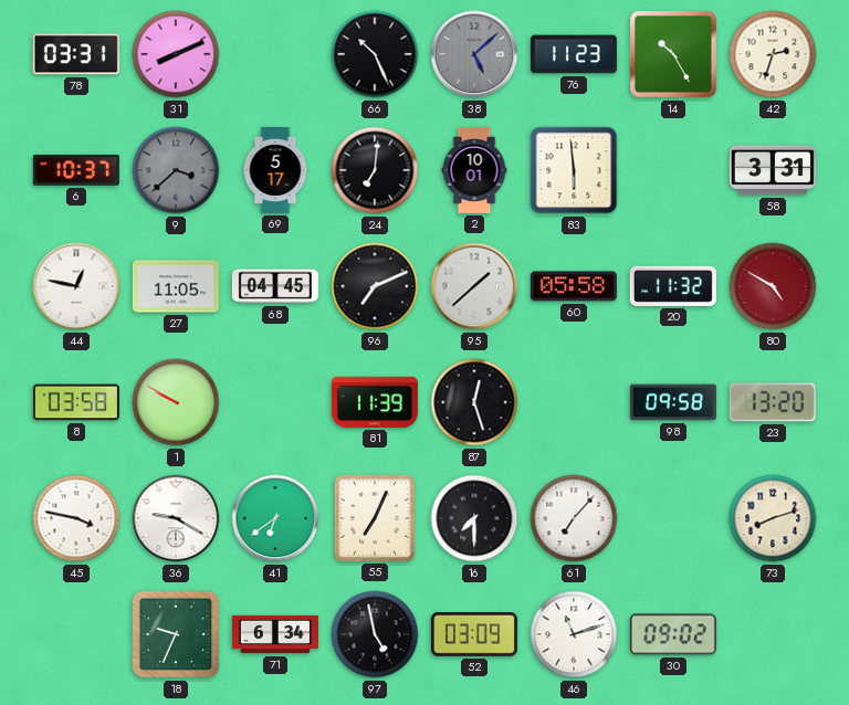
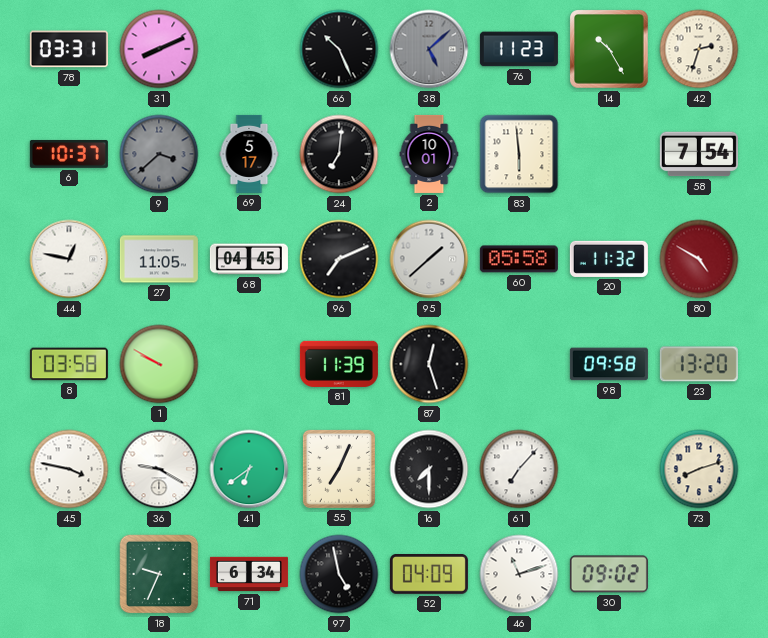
58: 3:31 -> 7:54
52: 03:09 -> 04:09
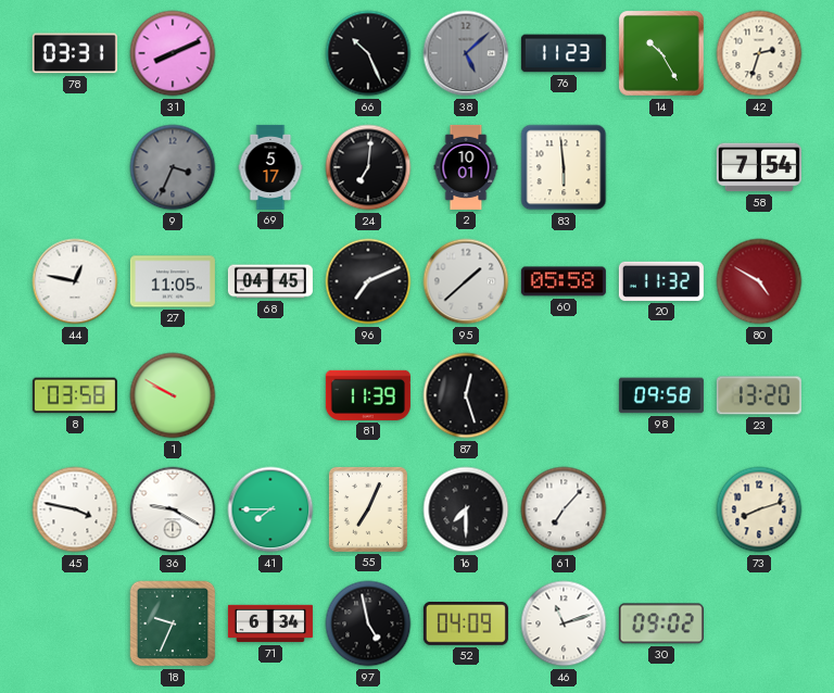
6: 10:37 -> none
9: 3:38 -> 3:34
41: 6:39 -> 7:45
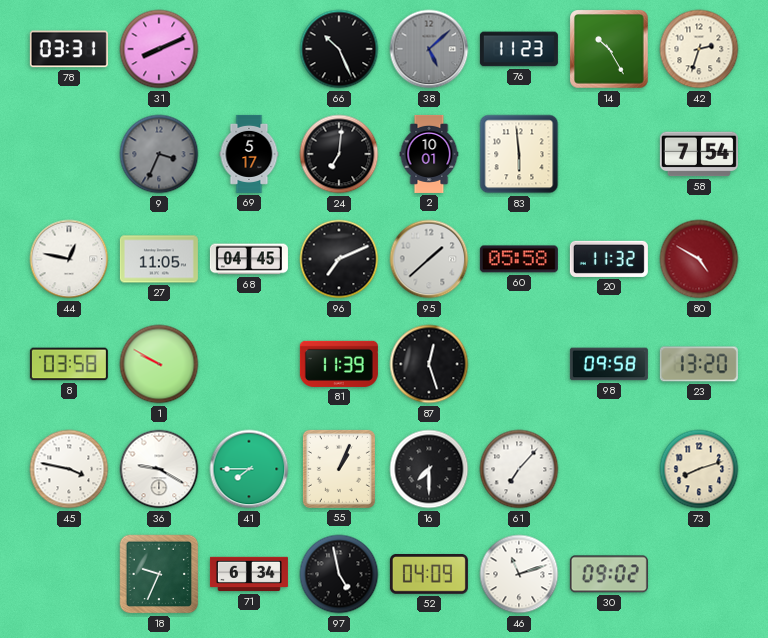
55: 7:04 -> 1:04
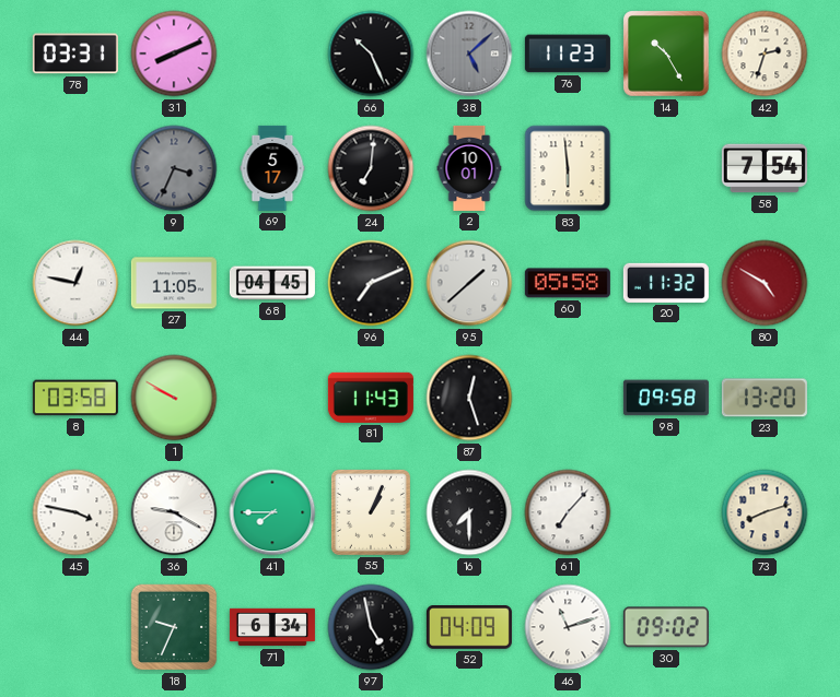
81: 11:39 -> 11:43
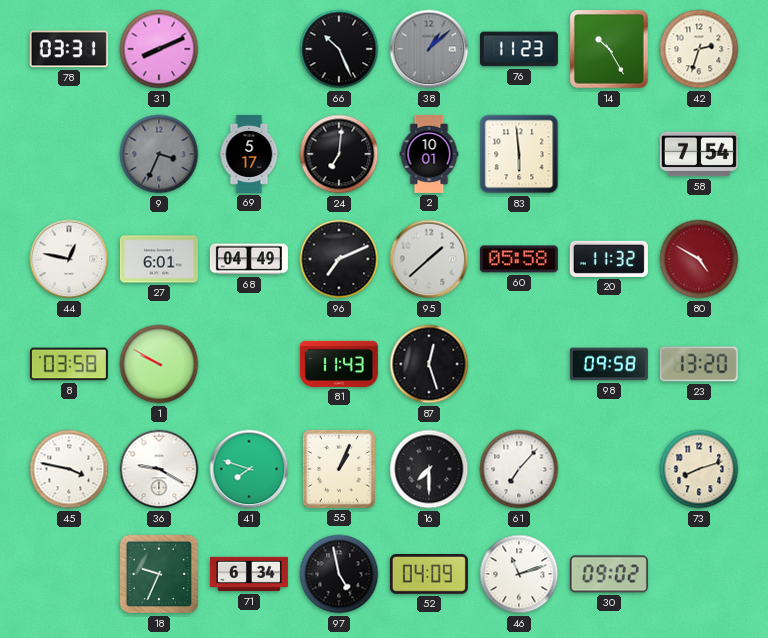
38: 5:08 -> 1:08
27: 11:05 -> 6:01
68: 04:45 -> 04:49
41: 7:45 -> 7:48
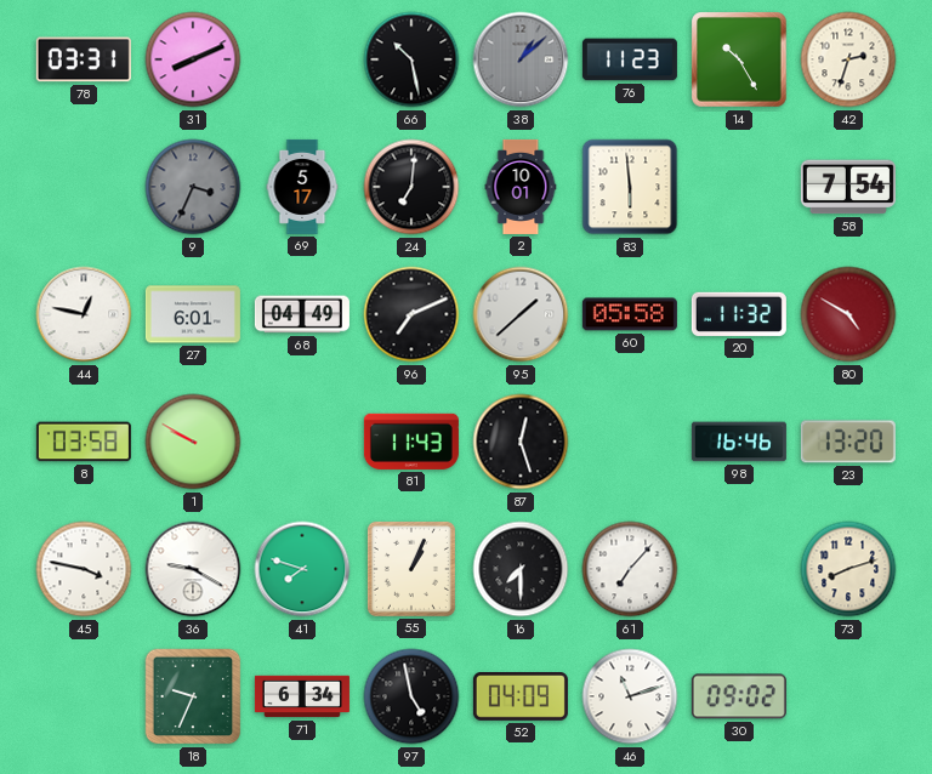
66: 10:26 -> 10:28
98: 09:58 -> 16:46
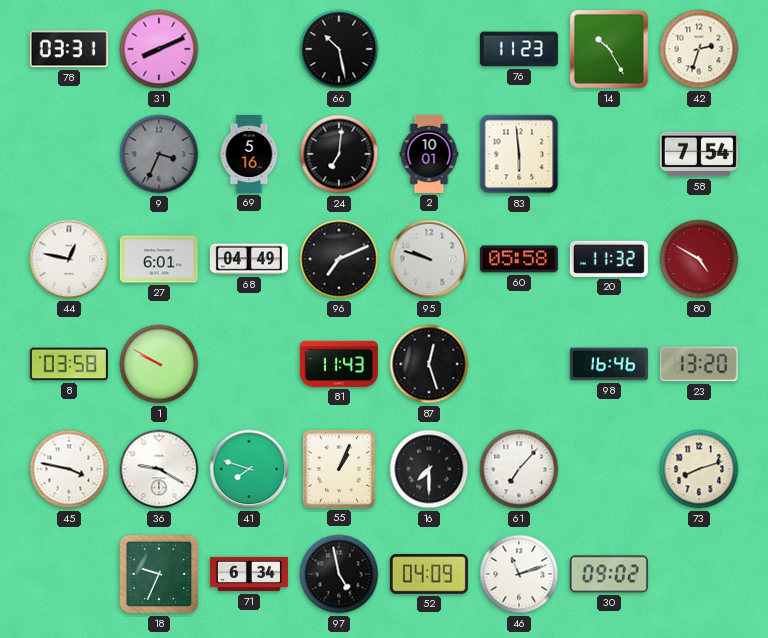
38: 1:08 -> none
69: 5:17 -> 5:16
95: 1:38 -> 9:48
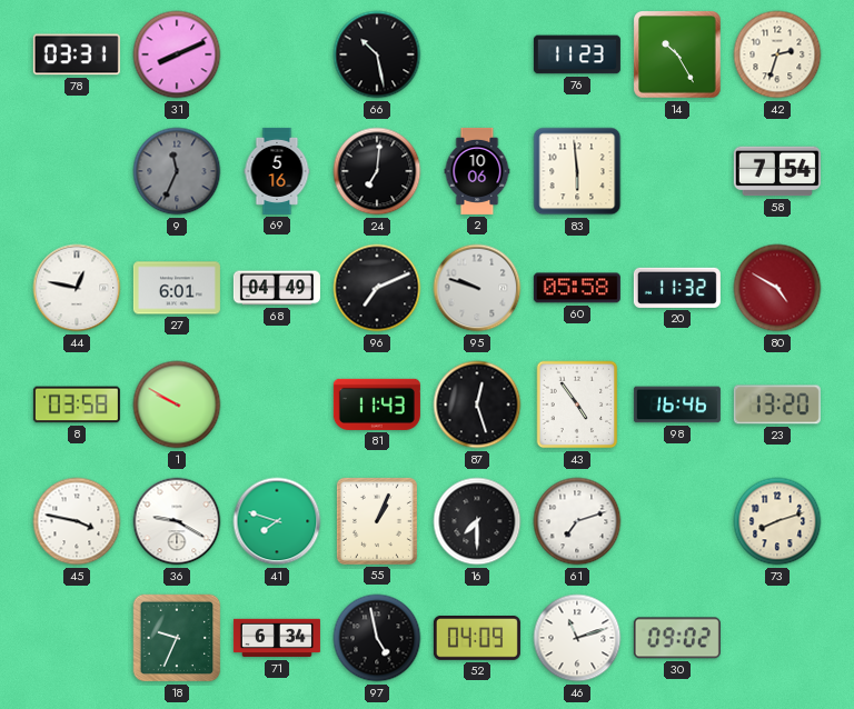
9: 3:34 -> 11:34
2: 10:01 -> 10:06
43: none -> 4:54
61: 7:07 -> 7:12
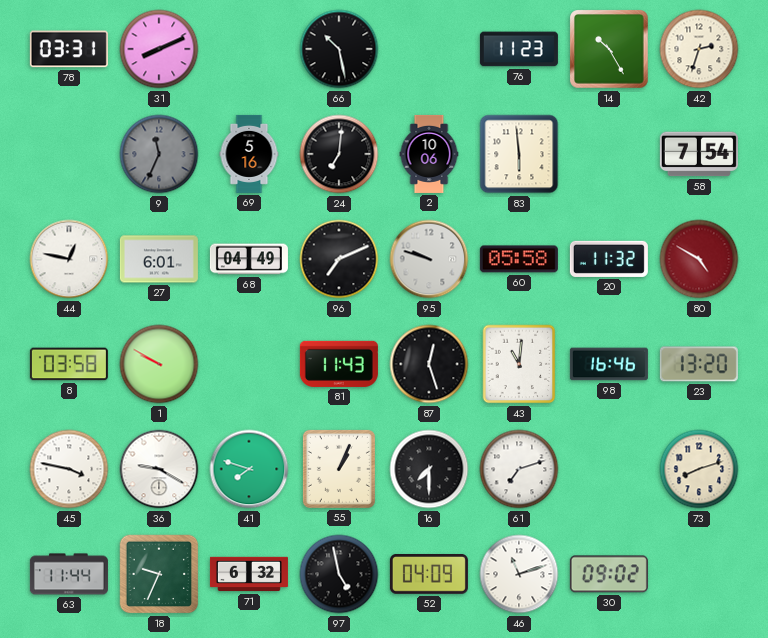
43: 4:54 -> 11:01
63: none -> 11:44
71: 6:34 -> 6:32
